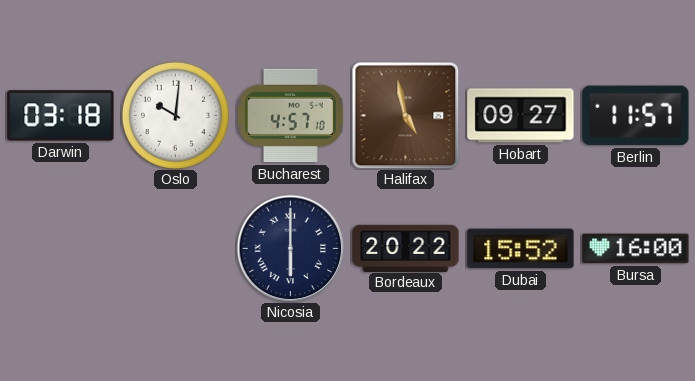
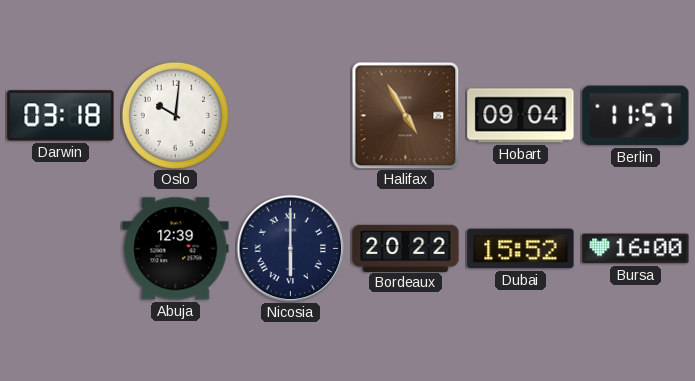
Bucharest: 4:57 -> none
Halifax: 4:58 -> 4:55
Hobart: 09:27 -> 09:04
Abuja: none -> 12:39
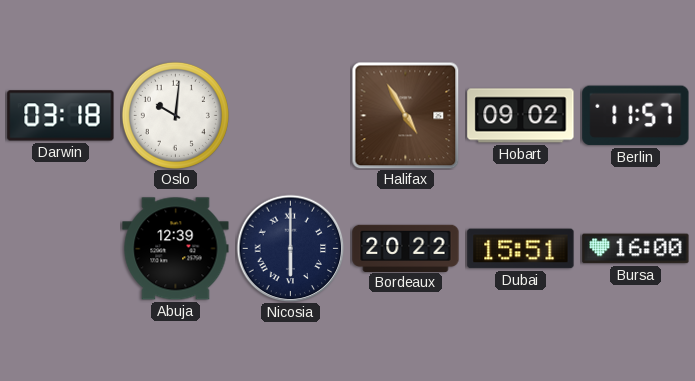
Hobart: 09:04 -> 09:02
Dubai: 15:52 -> 15:51
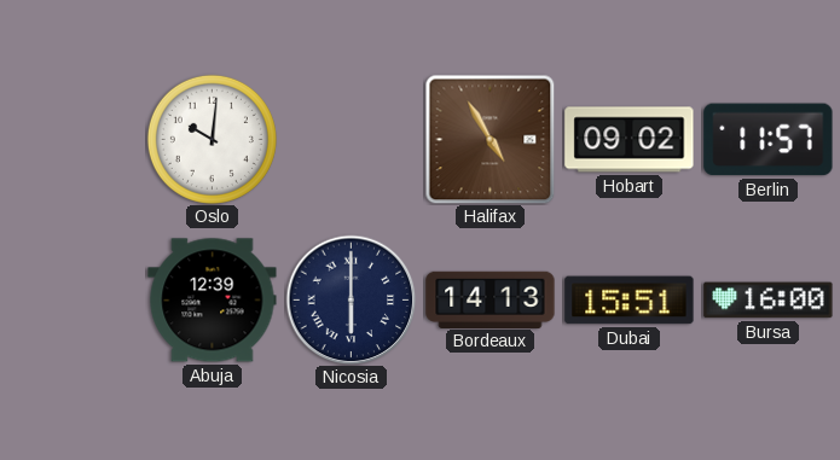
Darwin: 03:18 -> none
Bordeaux: 20:22 -> 14:13
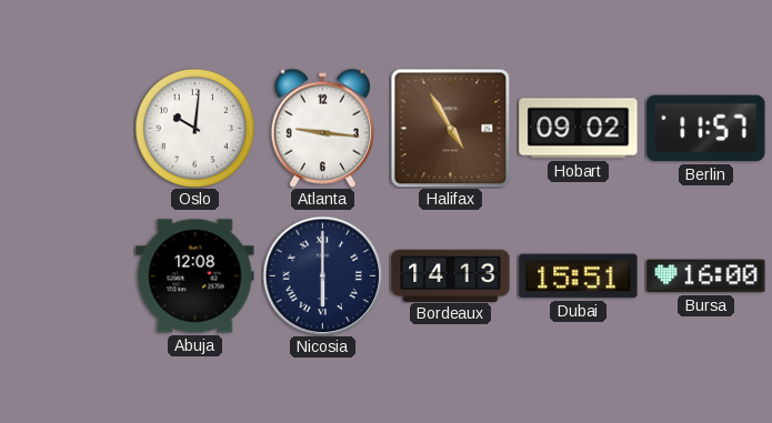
Atlanta: none -> 9:16
Abuja: 12:39 -> 12:08
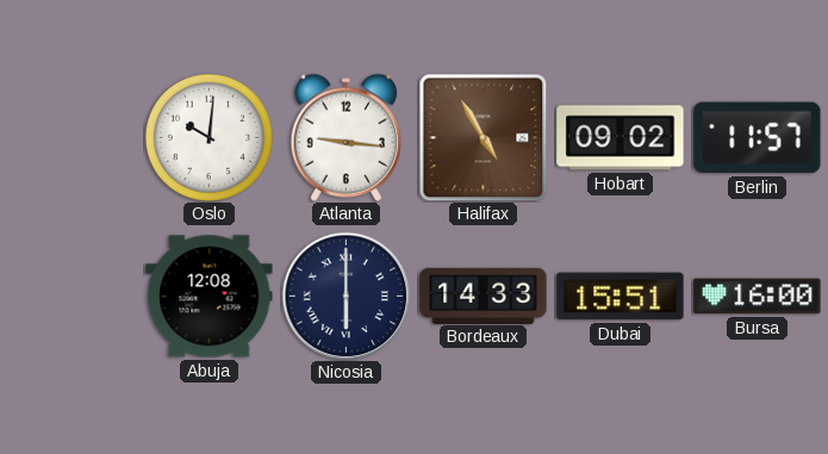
Bordeaux: 14:13 -> 14:33
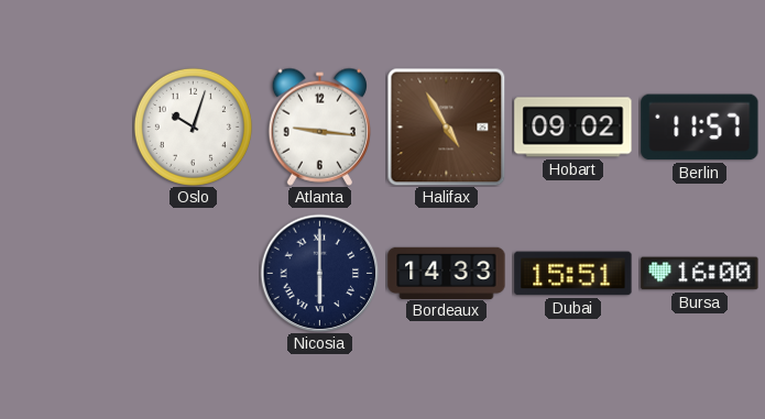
Oslo: 10:01 -> 10:03
Abuja: 12:08 -> none
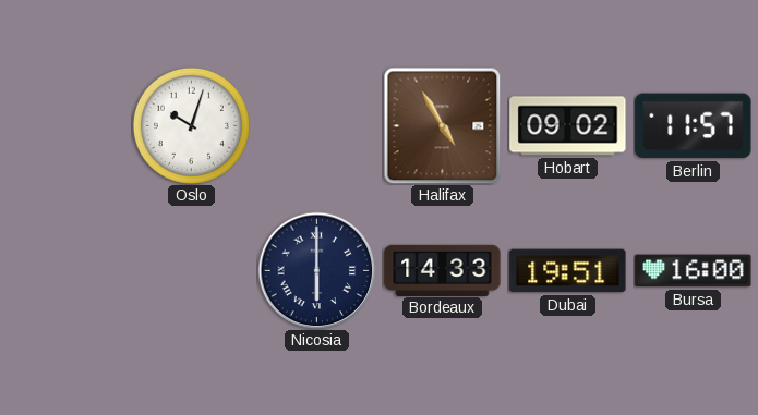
Atlanta: 9:16 -> none
Dubai: 15:51 -> 19:51
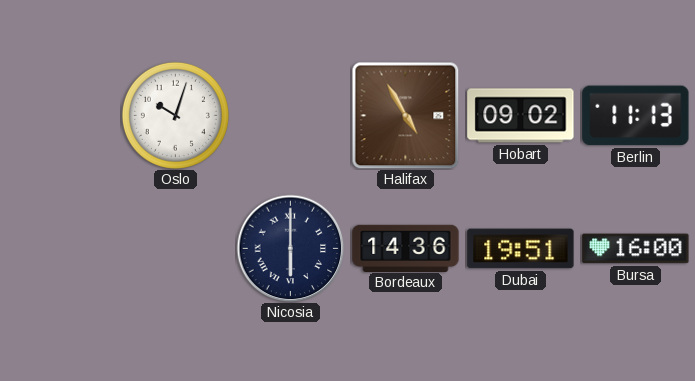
Berlin: 11:57 -> 11:13
Bordeaux: 14:33 -> 14:36
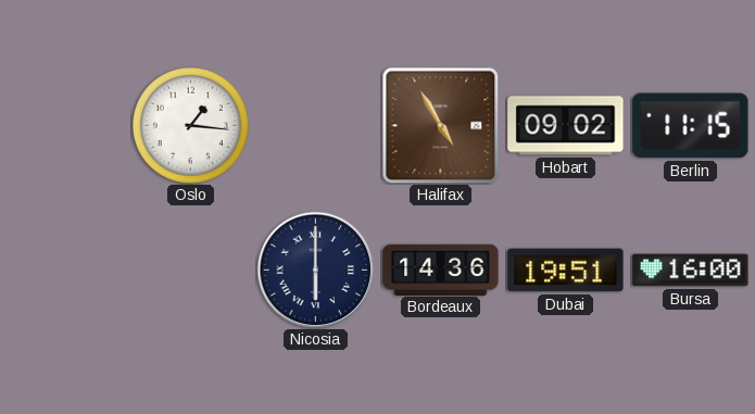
Oslo: 10:03 -> 1:16
Berlin: 11:13 -> 11:15
